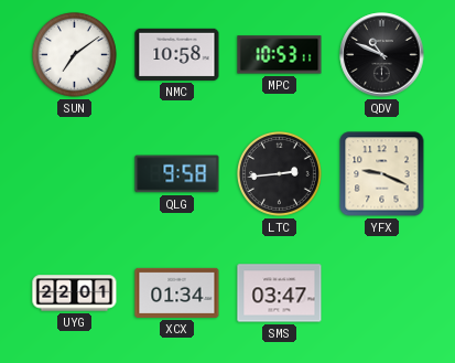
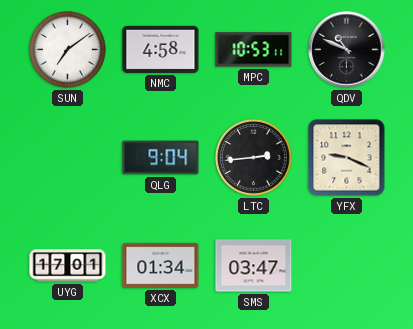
NMC: 10:58 -> 4:58
QLG: 9:58 -> 9:04
UYG: 22:01 -> 17:01
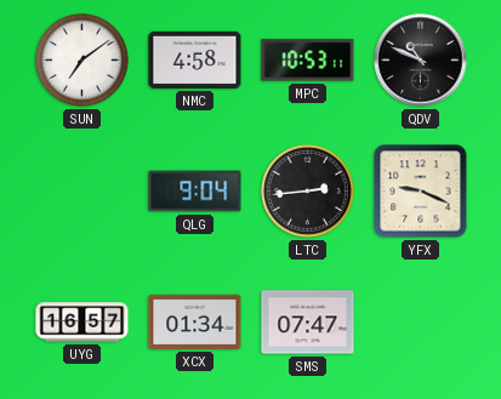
UYG: 17:01 -> 16:57
SMS: 03:47 -> 07:47
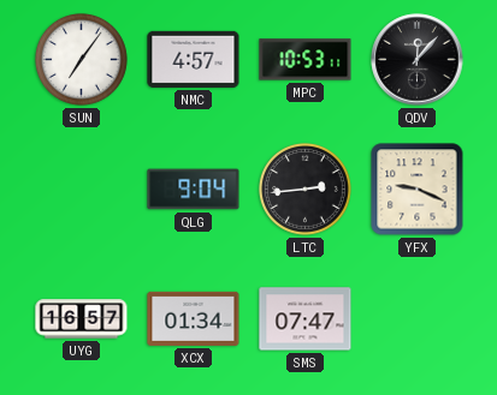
SUN: 7:09 -> 7:06
NMC: 4:58 -> 4:57
QDV: 10:49 -> 12:07
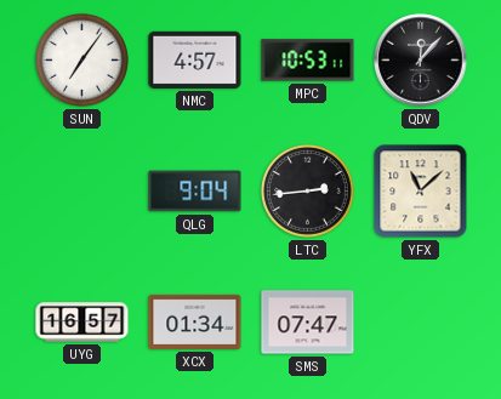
YFX: 9:19 -> 11:08
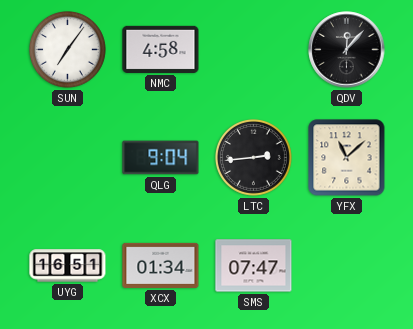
NMC: 4:57 -> 4:58
MPC: 10:53 -> none
UYG: 16:57 -> 16:51
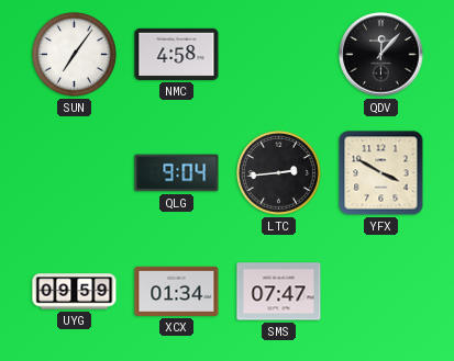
YFX: 11:08 -> 3:50
UYG: 16:51 -> 09:59
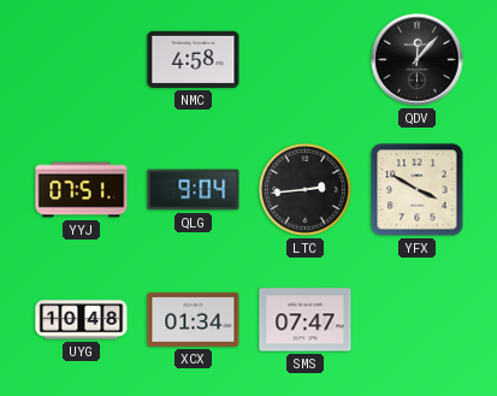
SUN: 7:06 -> none
YYJ: none -> 07:51
UYG: 09:59 -> 10:48
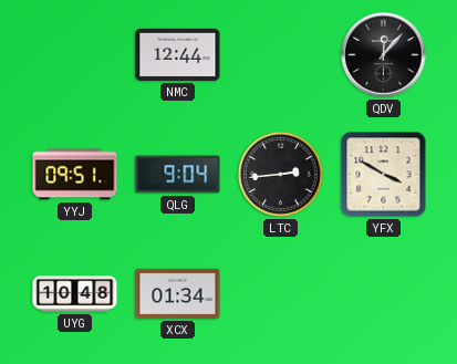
NMC: 4:58 -> 12:44
YYJ: 07:51 -> 09:51
SMS: 07:47 -> none
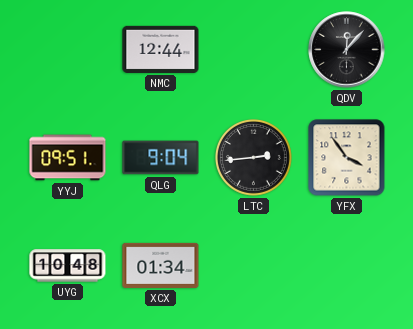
YFX: 3:50 -> 3:54
